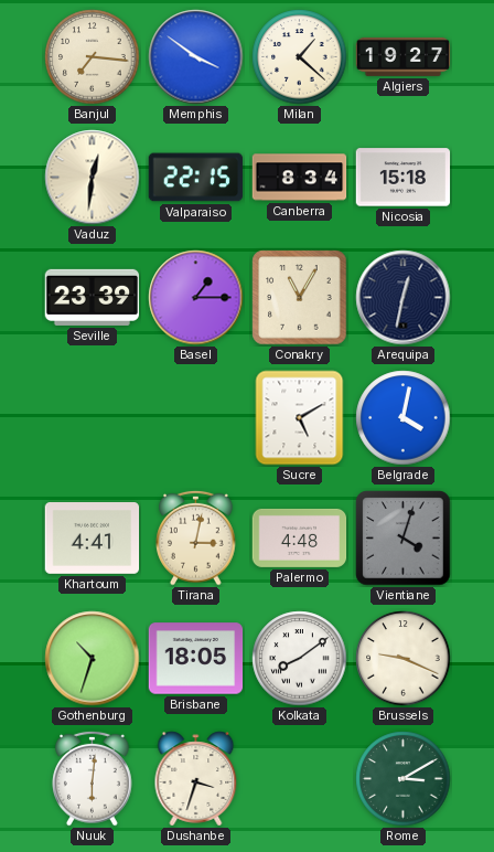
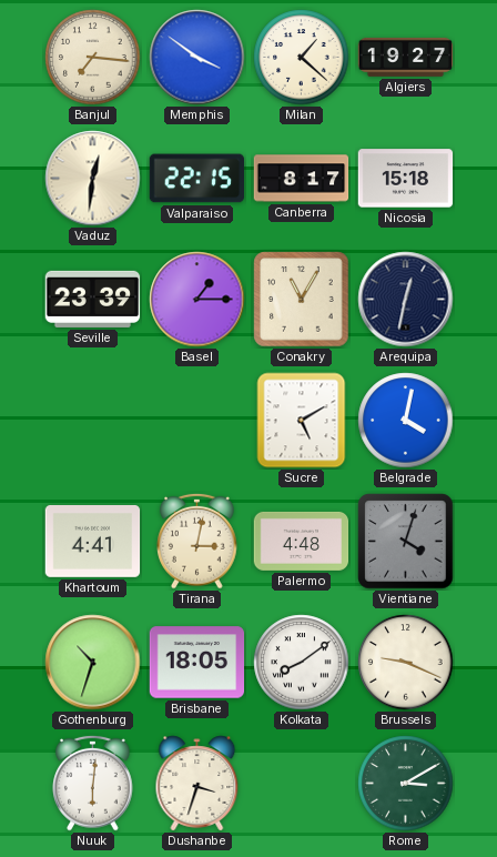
Canberra: 8:34 -> 8:17
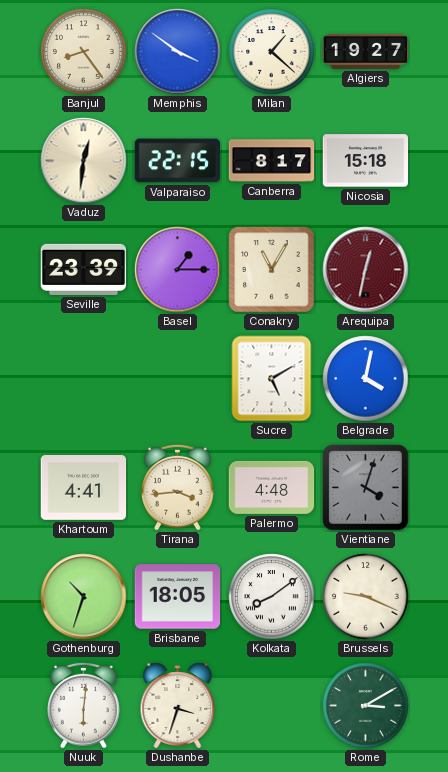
Banjul: 7:16 -> 8:24
Arequipa dial: navy -> burgundy
Tirana: 3:02 -> 3:44
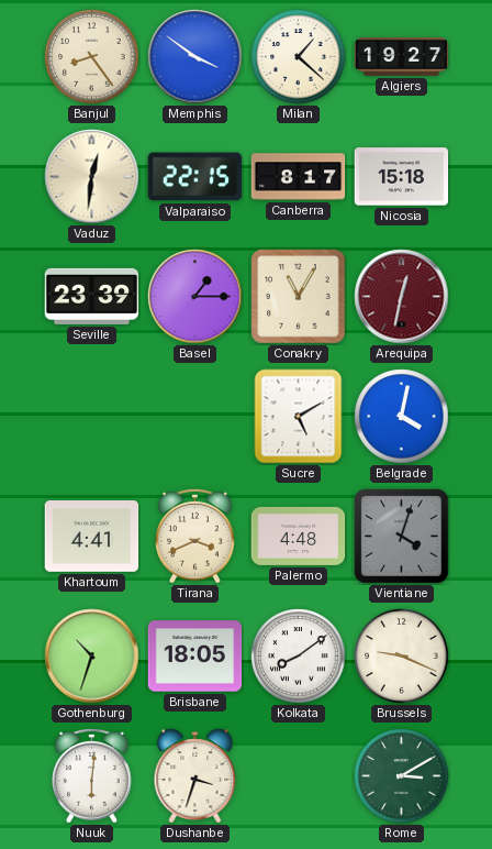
Tirana: 3:44 -> 3:41
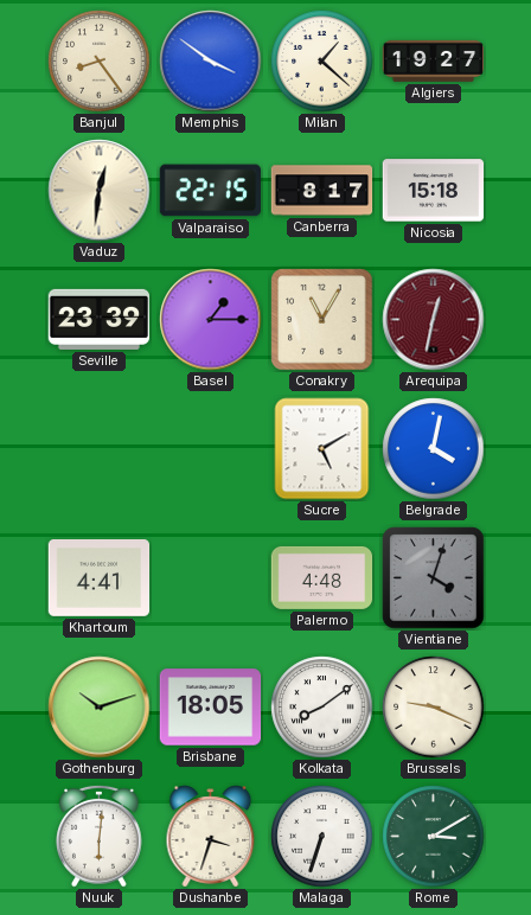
Tirana: 3:41 -> none
Gothenburg: 10:33 -> 10:12
Malaga: none -> 6:33
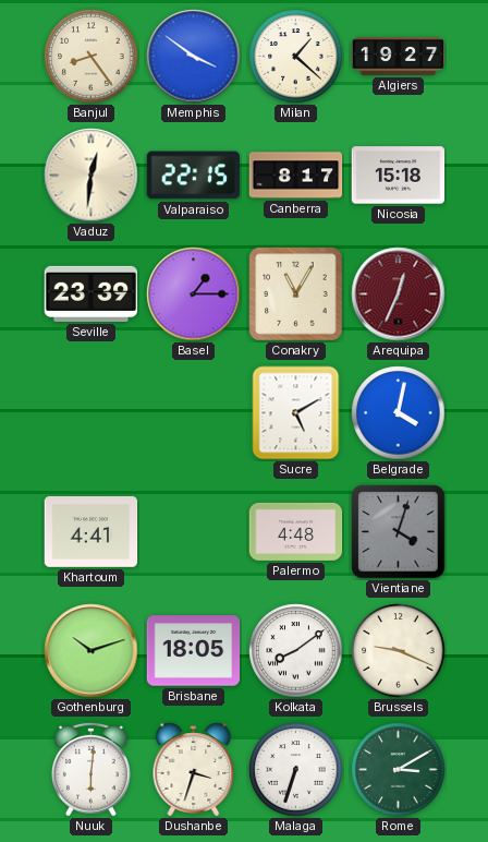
Arequipa: 12:32 -> 12:34
